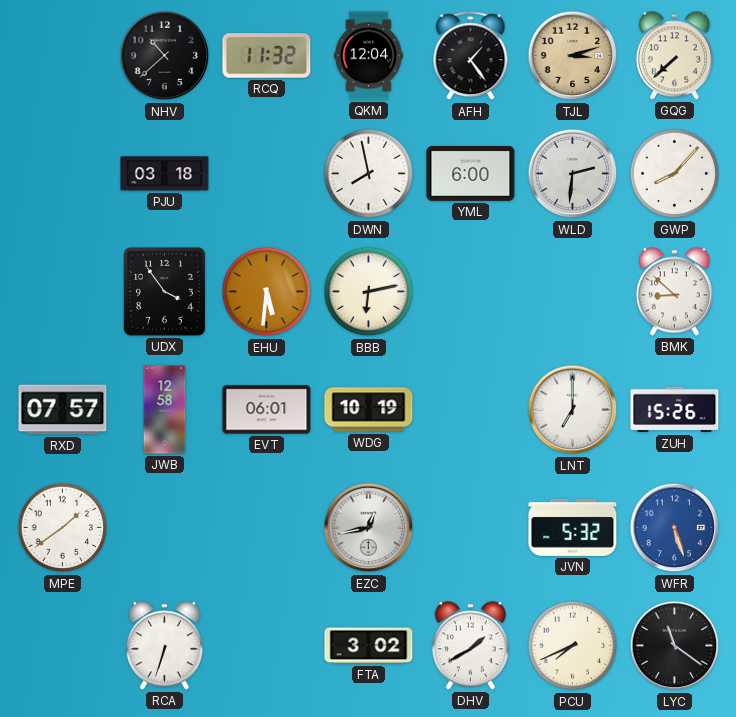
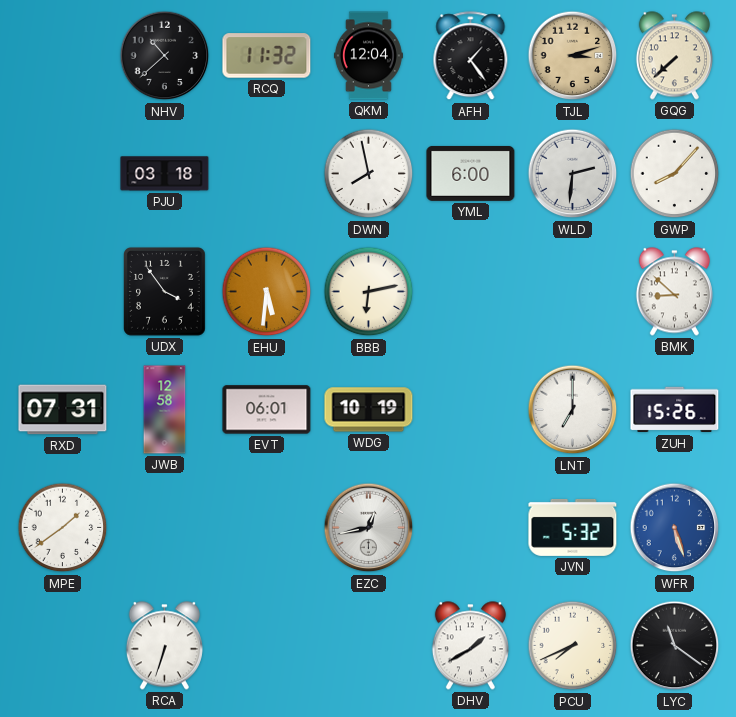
RXD: 07:57 -> 07:31
FTA: 3:02 -> none
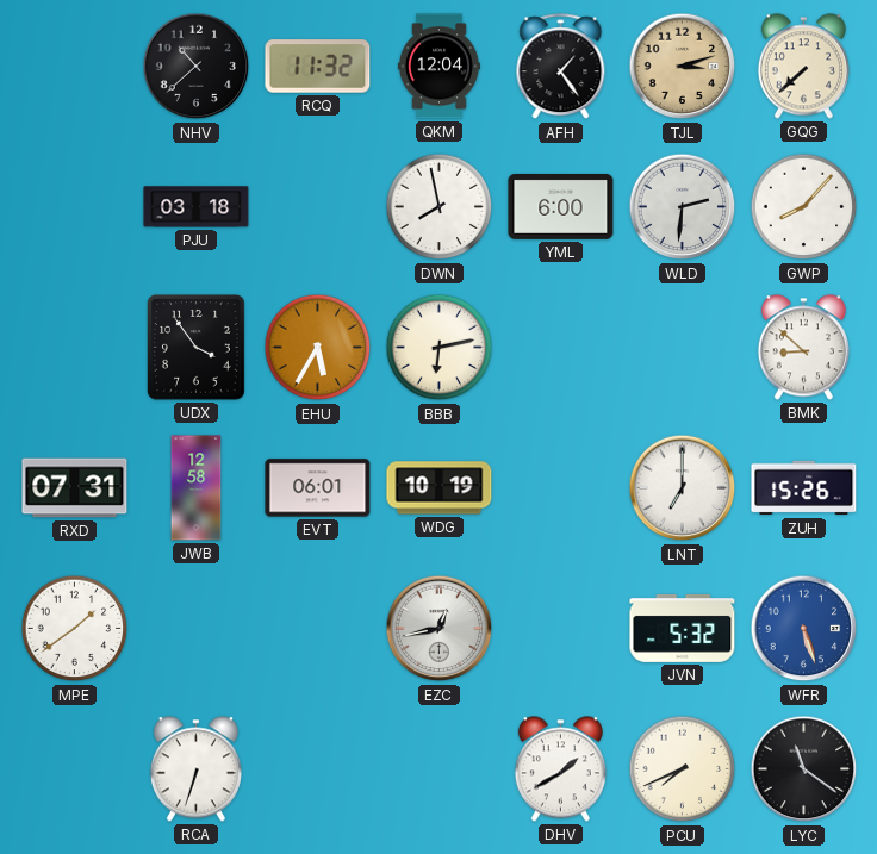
EHU: 5:31 -> 5:35
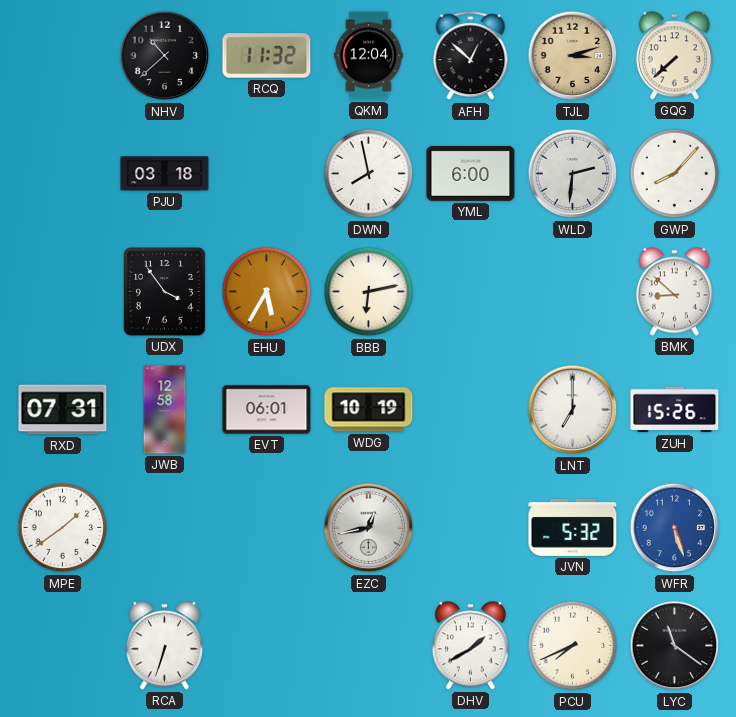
AFH: 1:24 -> 12:52
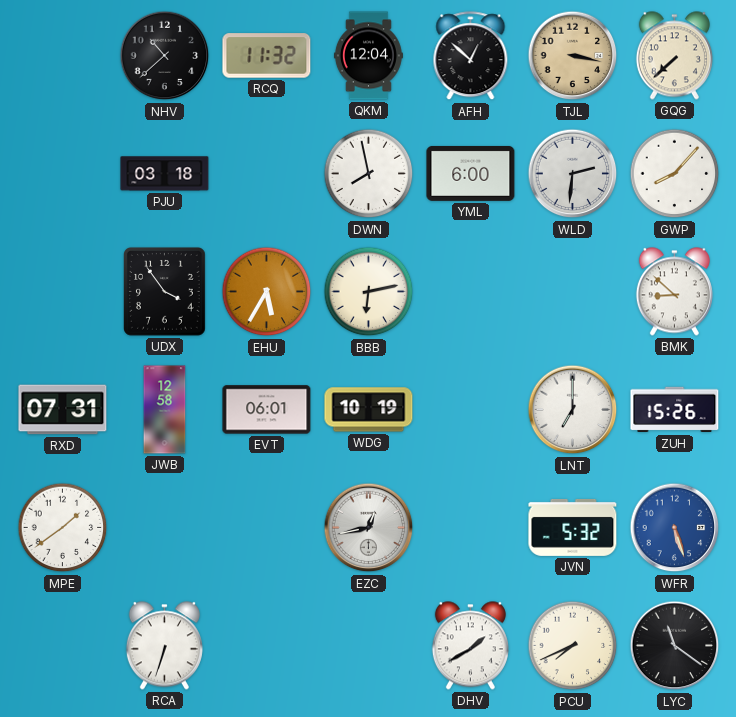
TJL: 3:12 -> 3:17
